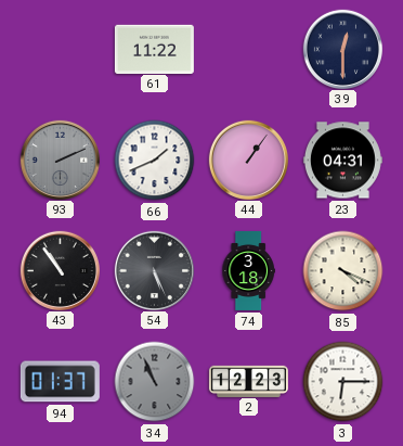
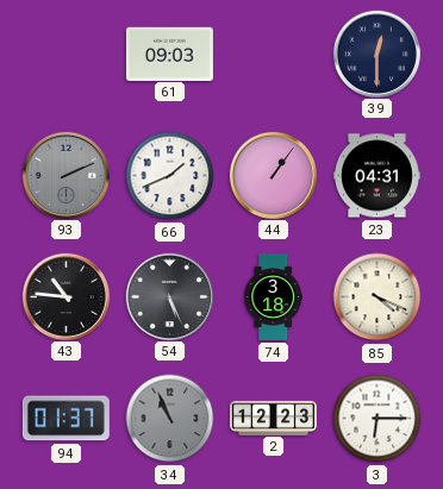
61: 11:22 -> 09:03
43: 10:54 -> 10:46
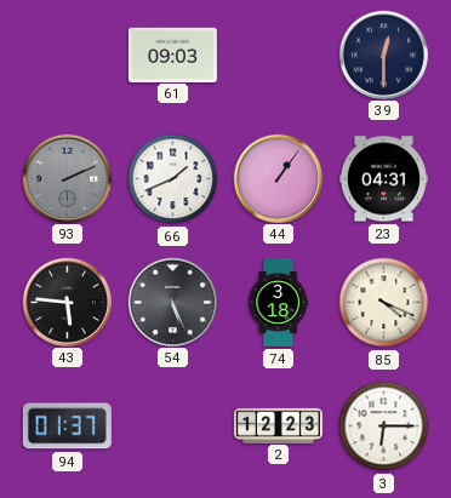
43: 10:46 -> 5:46
34: 10:56 -> none
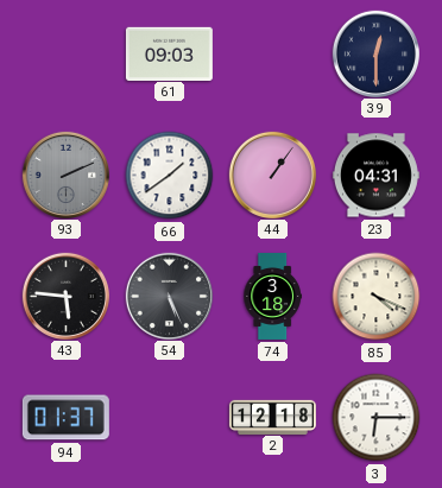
66: 1:41 -> 1:39
2: 12:23 -> 12:18
